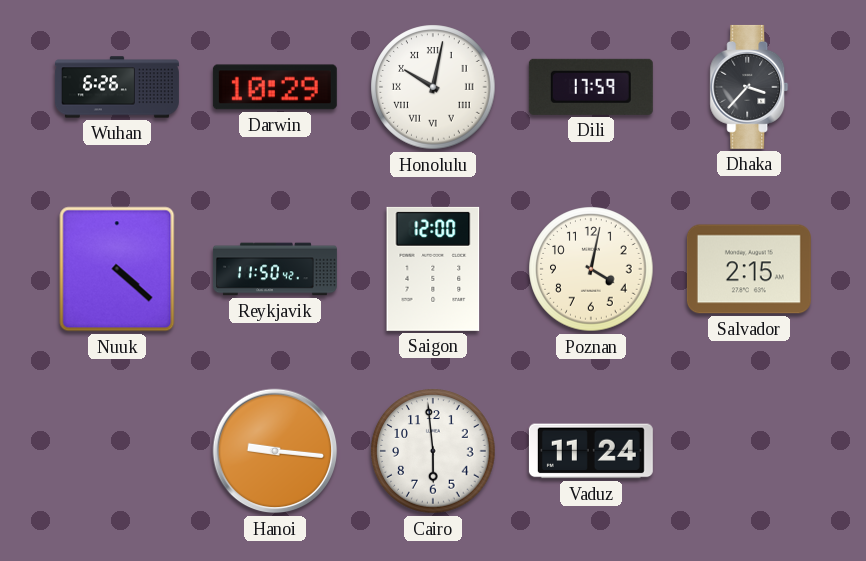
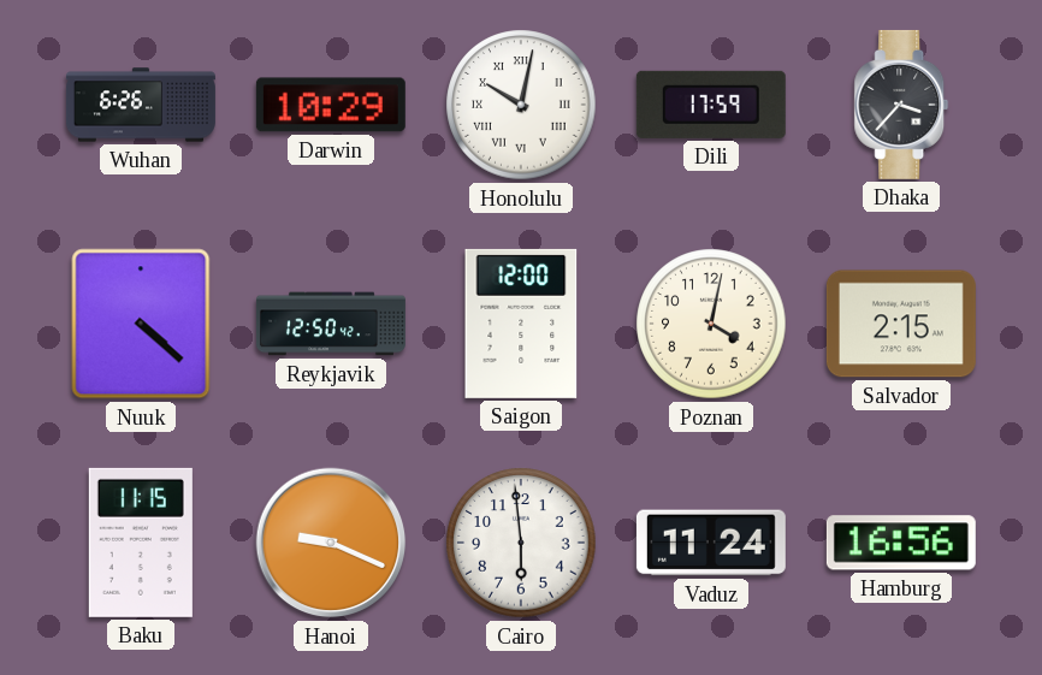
Reykjavik: 11:50 -> 12:50
Baku: none -> 11:15
Hanoi: 9:16 -> 9:19
Hamburg: none -> 16:56
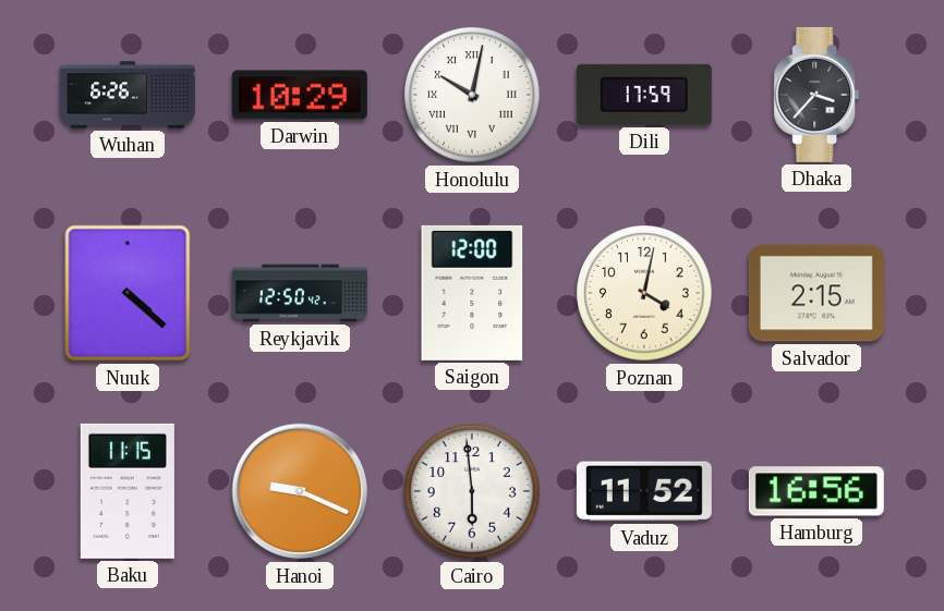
Vaduz: 11:24 -> 11:52
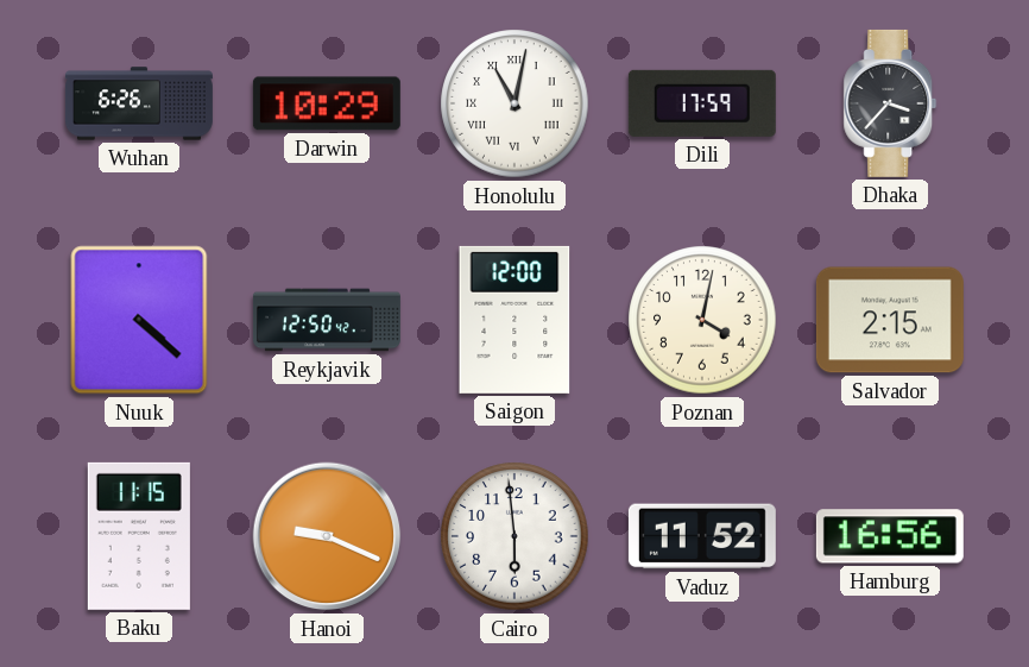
Honolulu: 10:02 -> 11:02
